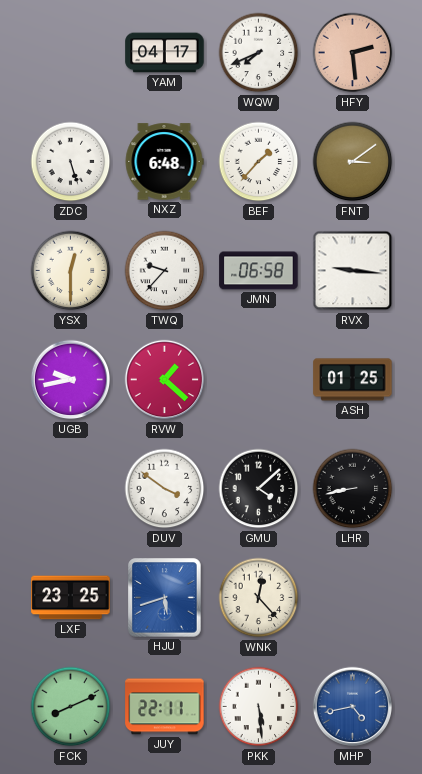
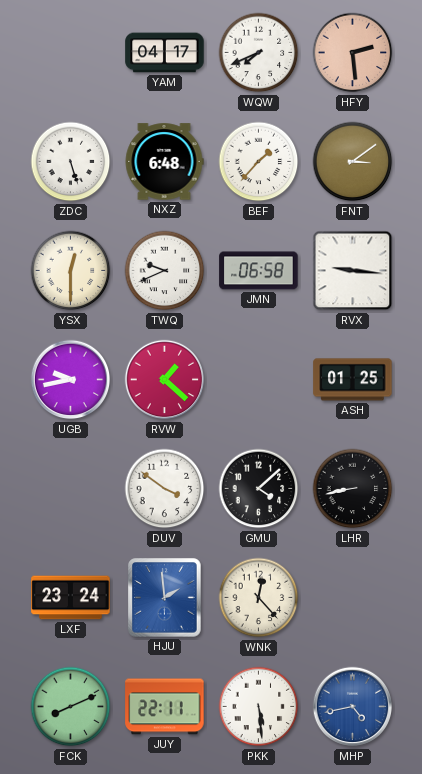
TWQ: 9:37 -> 9:41
LXF: 23:25 -> 23:24
HJU: 5:42 -> 1:59
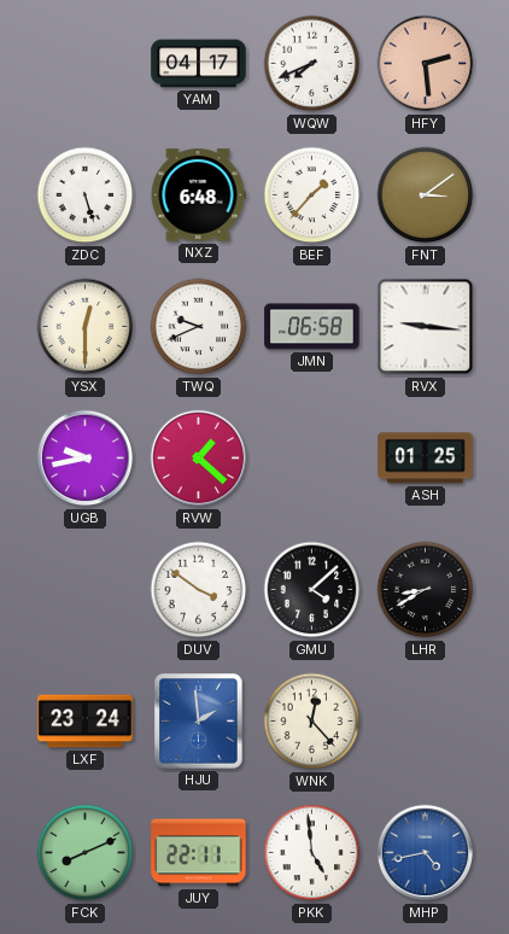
LHR: 8:43 -> 8:40
PKK: 5:29 -> 4:59
